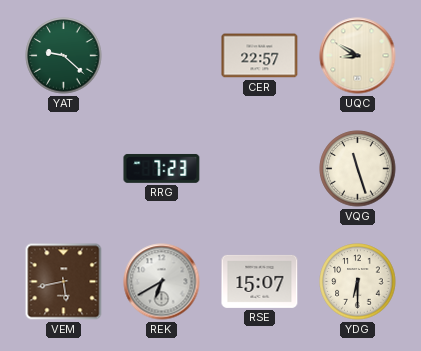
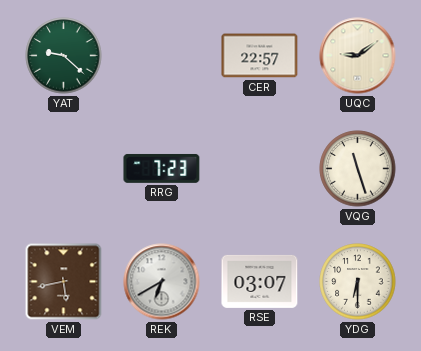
UQC: 8:50 -> 9:09
RSE: 15:07 -> 03:07
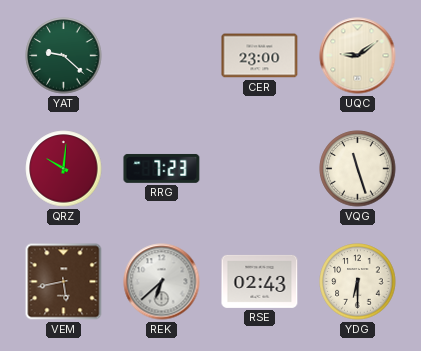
CER: 22:57 -> 23:00
QRZ: none -> 10:01
REK: 6:40 -> 6:38
RSE: 03:07 -> 02:43
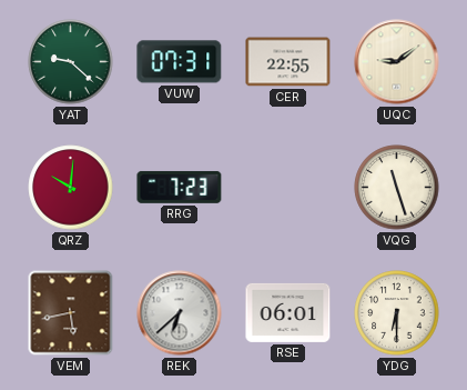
VUW: none -> 07:31
CER: 23:00 -> 22:55
RSE: 02:43 -> 06:01
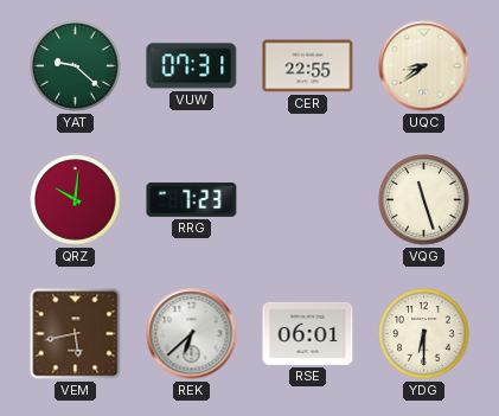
UQC: 9:09 -> 8:39
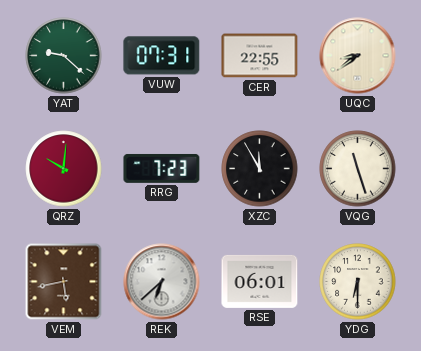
XZC: none -> 11:55
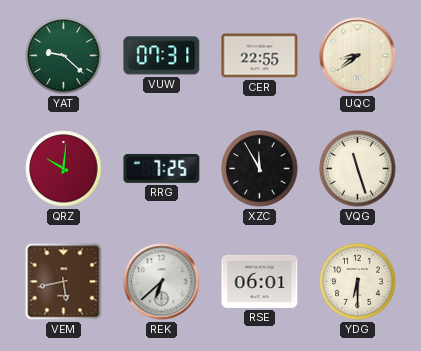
RRG: 7:23 -> 7:25
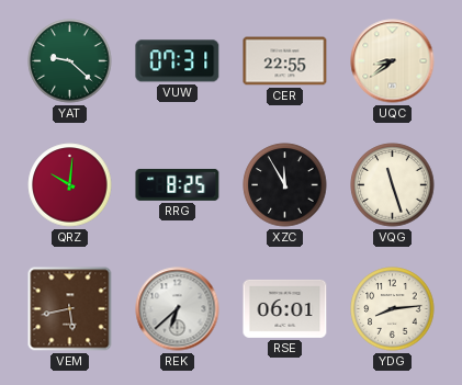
RRG: 7:25 -> 8:25
YDG: 6:30 -> 8:14
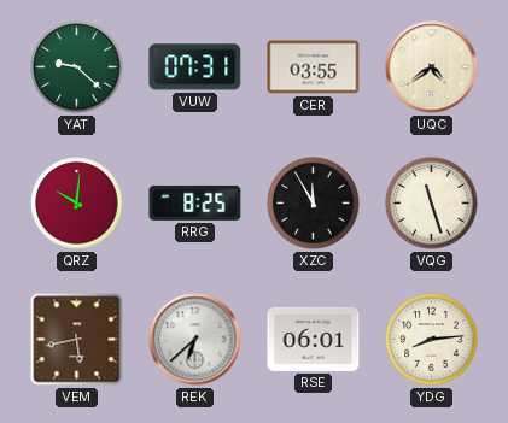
CER: 22:55 -> 03:55
UQC: 8:39 -> 4:39
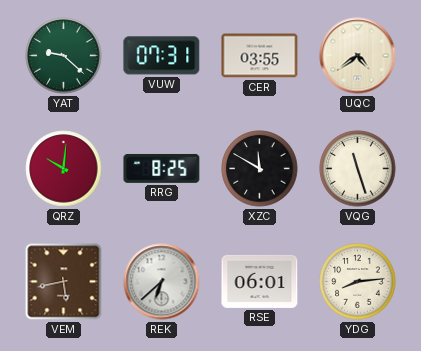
XZC: 11:55 -> 11:50
